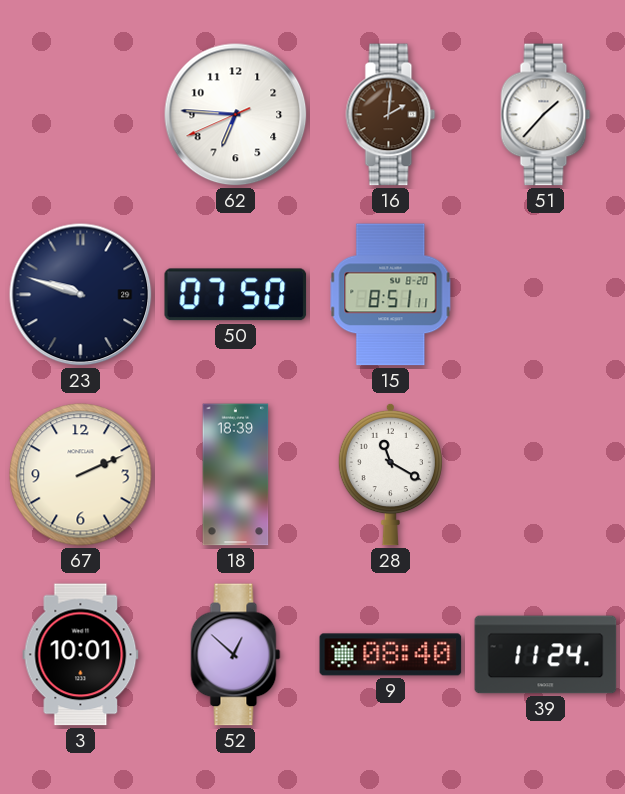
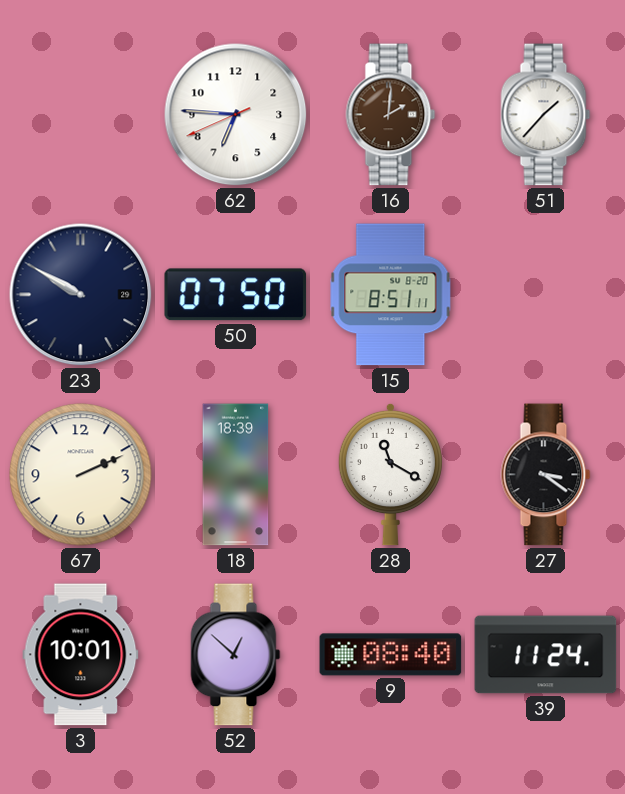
23: 9:48 -> 9:50
27: none -> 3:21
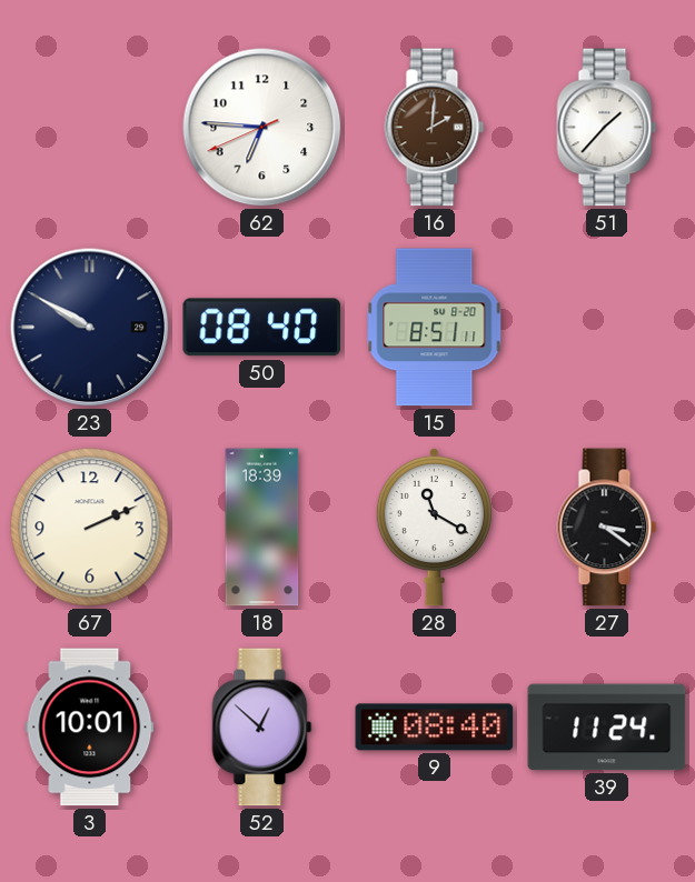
50: 07:50 -> 08:40
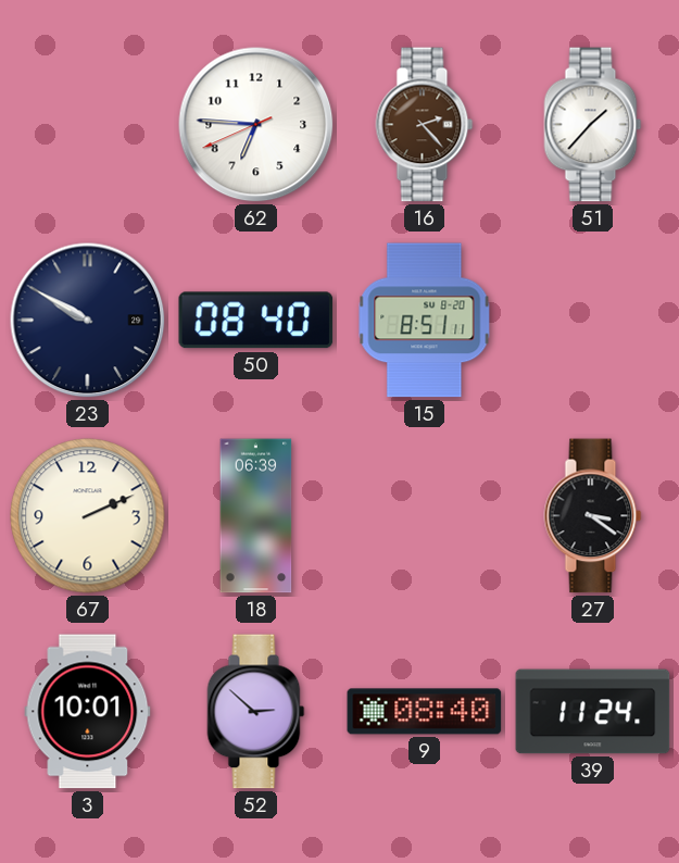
16: 2:01 -> 2:23
18: 18:39 -> 06:39
28: 11:20 -> none
52: 12:52 -> 2:52
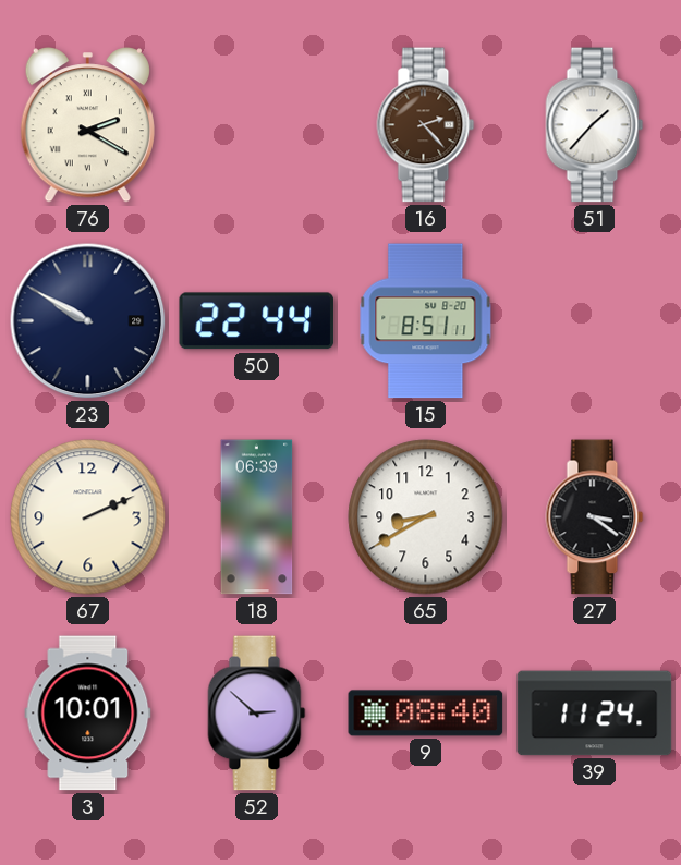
76: none -> 2:20
62: 6:45 -> none
50: 08:40 -> 22:44
65: none -> 8:40
